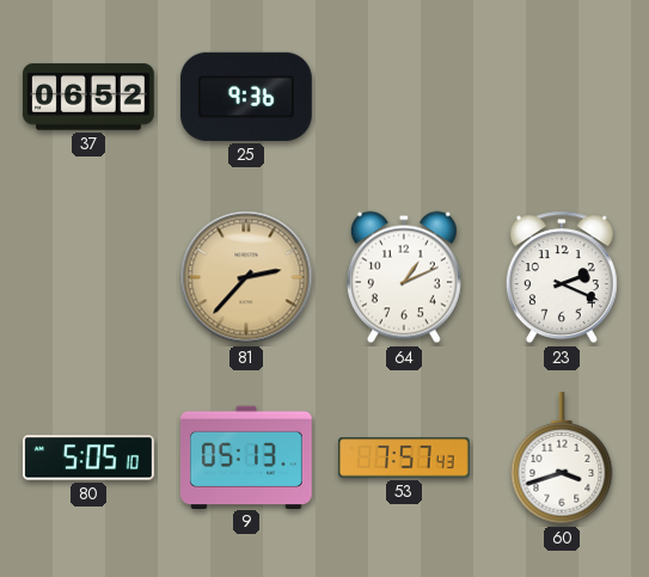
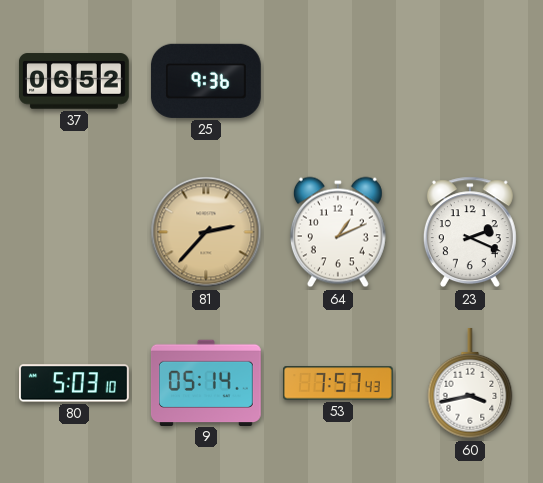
80: 5:05 -> 5:03
9: 05:13 -> 05:14
60: 3:42 -> 3:43
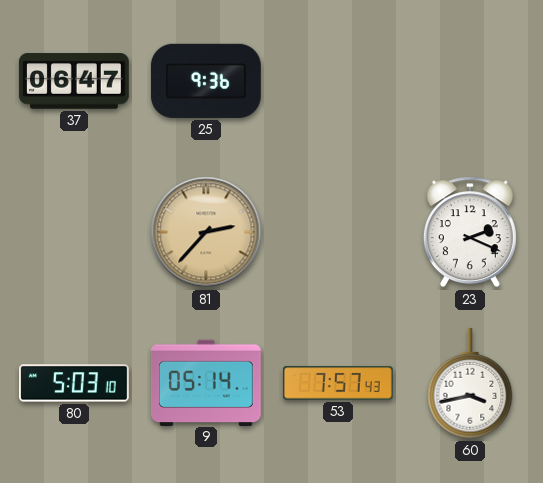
37: 06:52 -> 06:47
64: 1:11 -> none
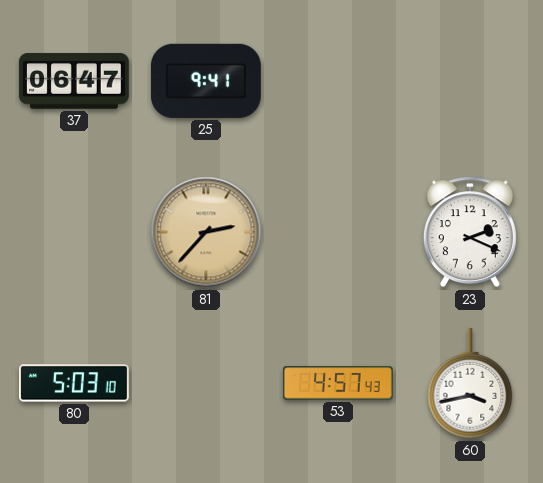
25: 9:36 -> 9:41
9: 05:14 -> none
53: 7:57 -> 4:57
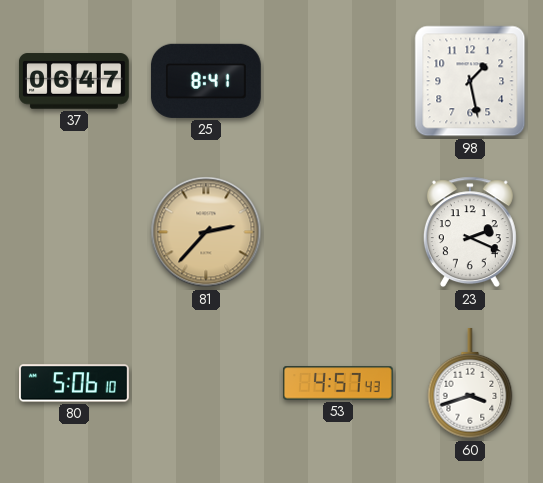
25: 9:41 -> 8:41
98: none -> 1:28
80: 5:03 -> 5:06
60: 3:43 -> 3:42
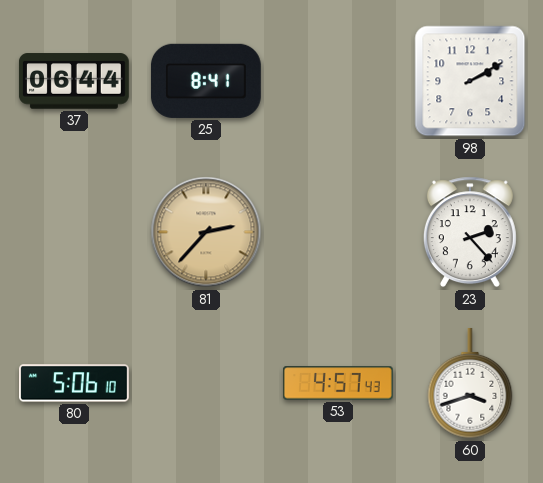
37: 06:47 -> 06:44
98: 1:28 -> 2:10
23: 2:19 -> 2:23
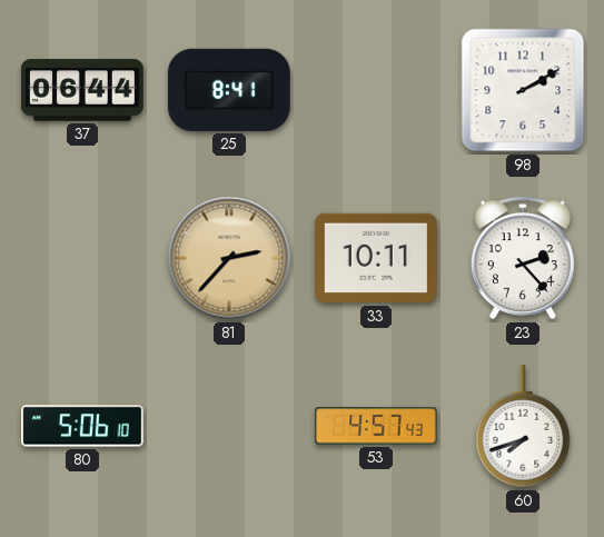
33: none -> 10:11
60: 3:42 -> 7:42
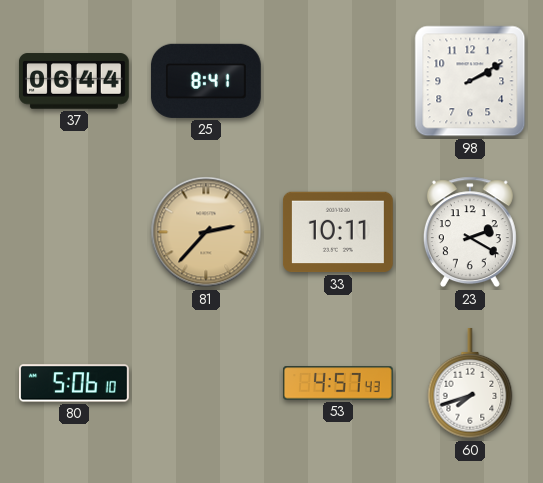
23: 2:23 -> 2:20
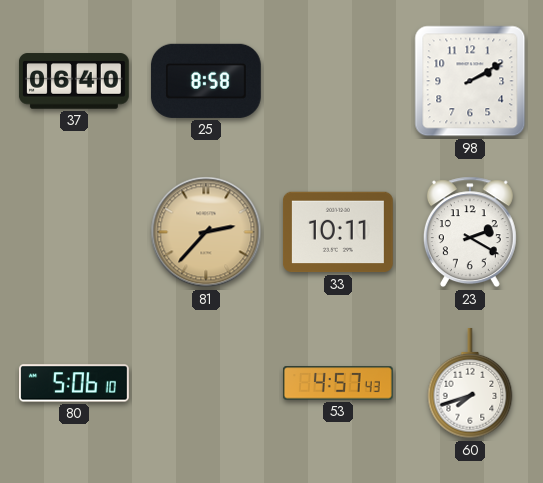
37: 06:44 -> 06:40
25: 8:41 -> 8:58
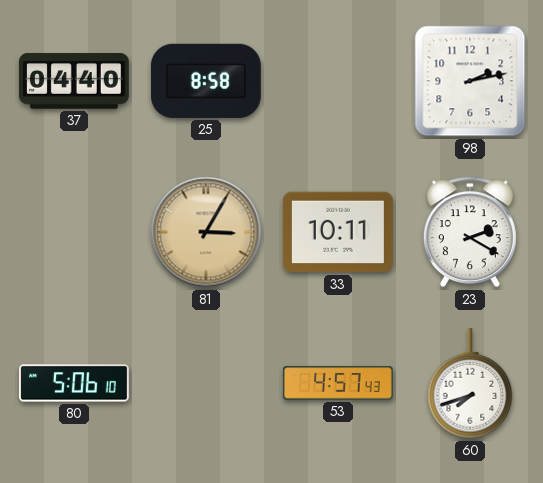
37: 06:40 -> 04:40
98: 2:10 -> 2:13
81: 2:37 -> 3:05
